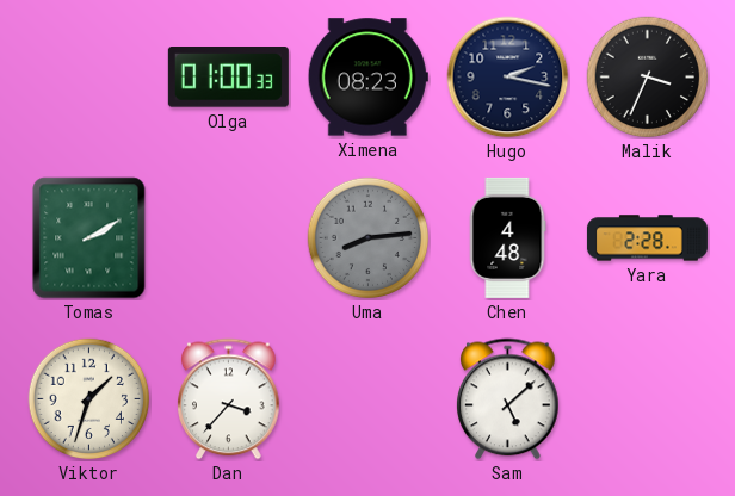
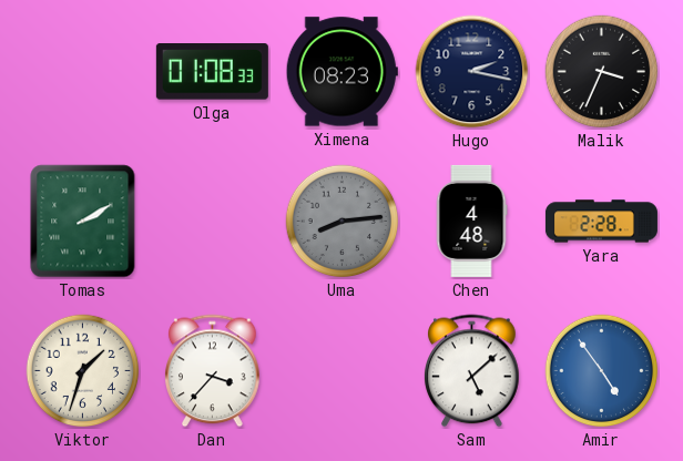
Olga: 01:00 -> 01:08
Amir: none -> 4:54
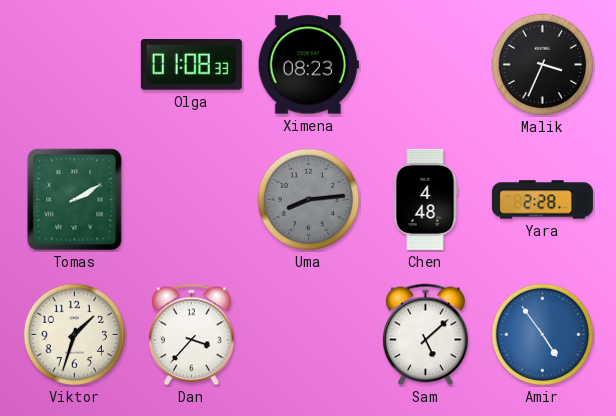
Hugo: 2:17 -> none
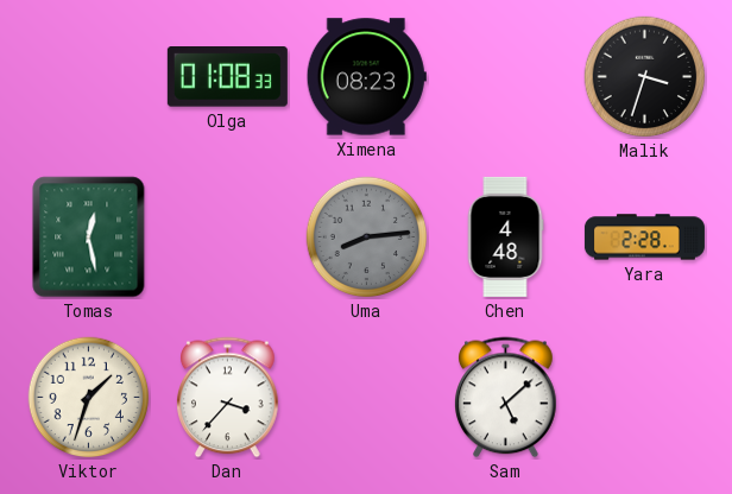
Malik: 3:34 -> 3:33
Tomas: 2:10 -> 12:28
Amir: 4:54 -> none
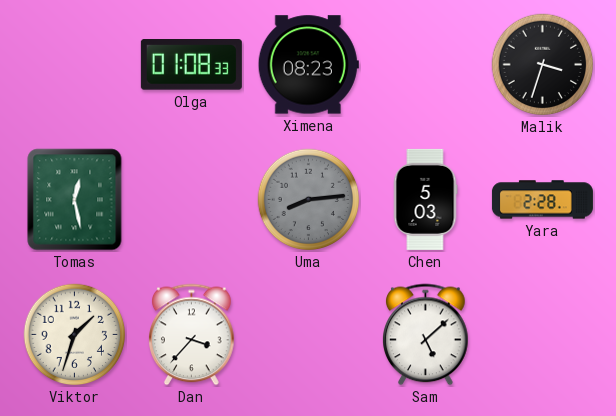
Chen: 4:48 -> 5:03
